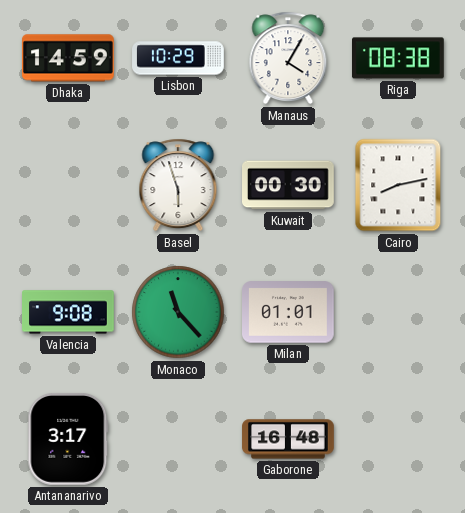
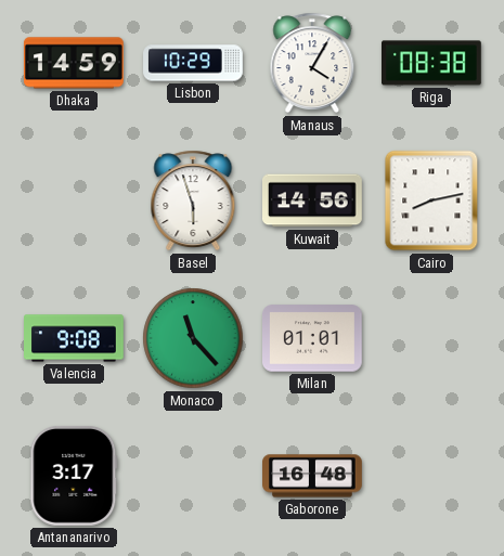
Kuwait: 00:30 -> 14:56
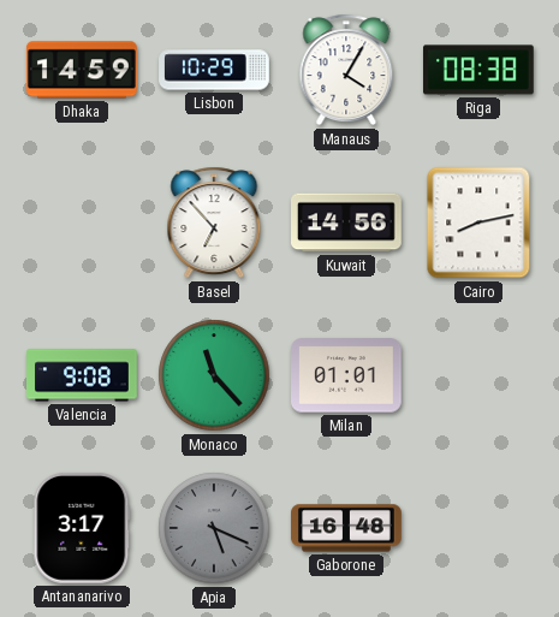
Basel: 5:57 -> 6:53
Apia: none -> 5:19
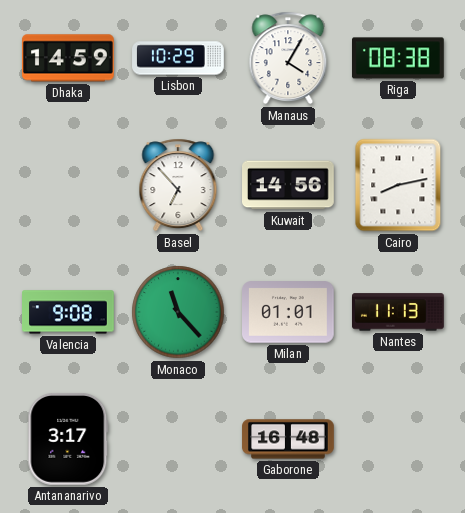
Nantes: none -> 11:13
Apia: 5:19 -> none
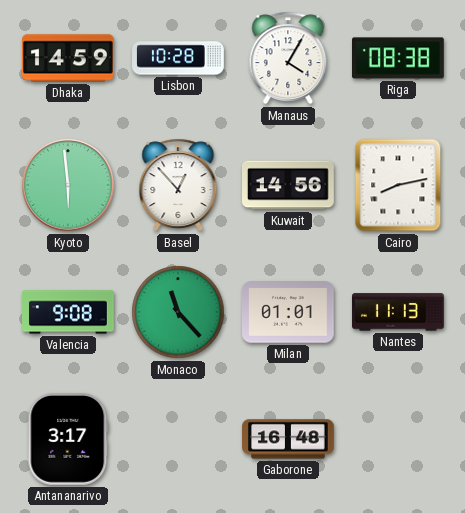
Lisbon: 10:29 -> 10:28
Kyoto: none -> 5:59
Basel: 6:53 -> 12:53
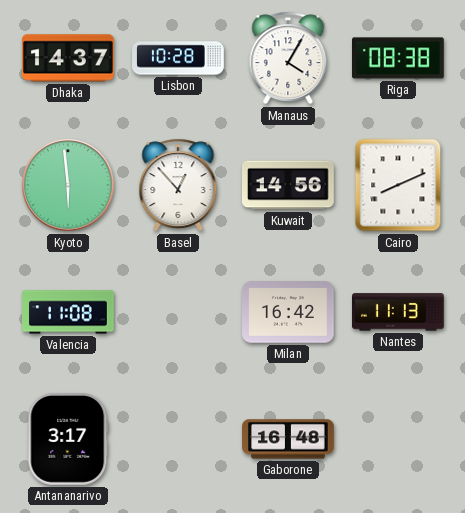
Dhaka: 14:59 -> 14:37
Cairo: 8:13 -> 8:11
Valencia: 9:08 -> 11:08
Monaco: 11:23 -> none
Milan: 01:01 -> 16:42
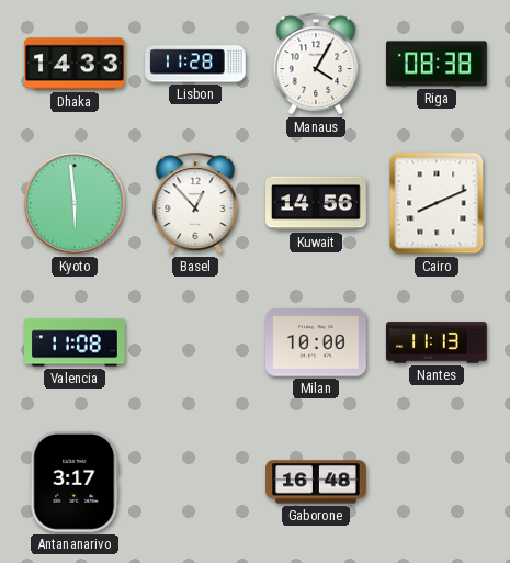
Dhaka: 14:37 -> 14:33
Lisbon: 10:28 -> 11:28
Milan: 16:42 -> 10:00
